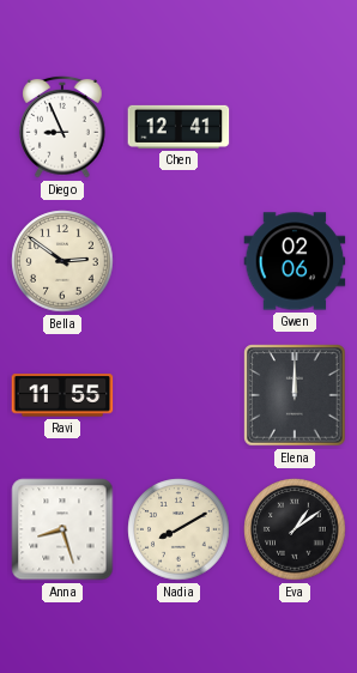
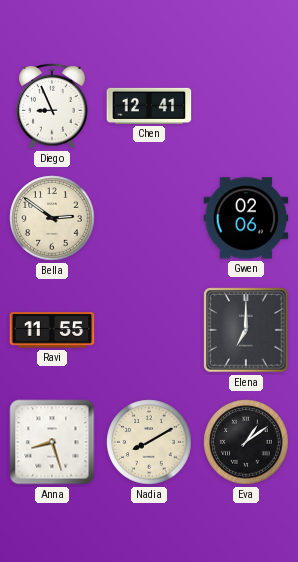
Elena: 12:00 -> 7:00
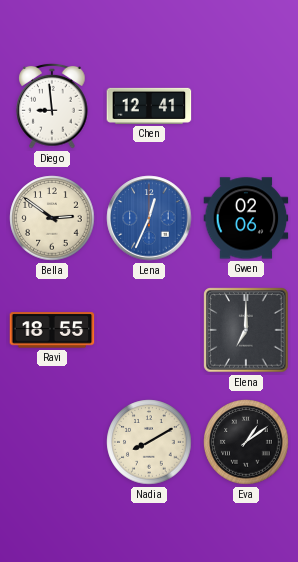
Diego: 8:56 -> 8:59
Lena: none -> 12:34
Ravi: 11:55 -> 18:55
Anna: 8:27 -> none
